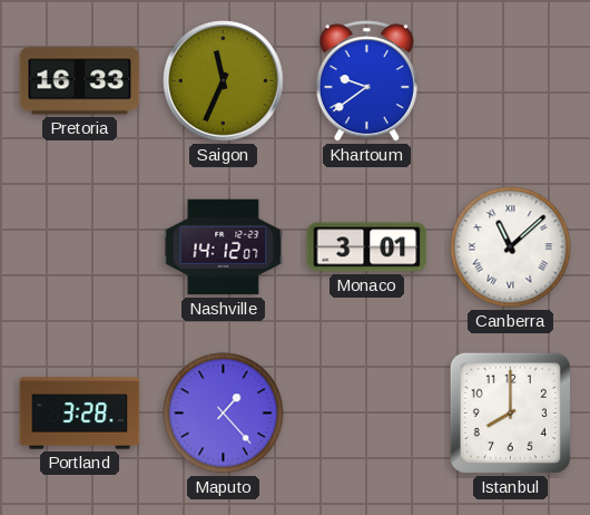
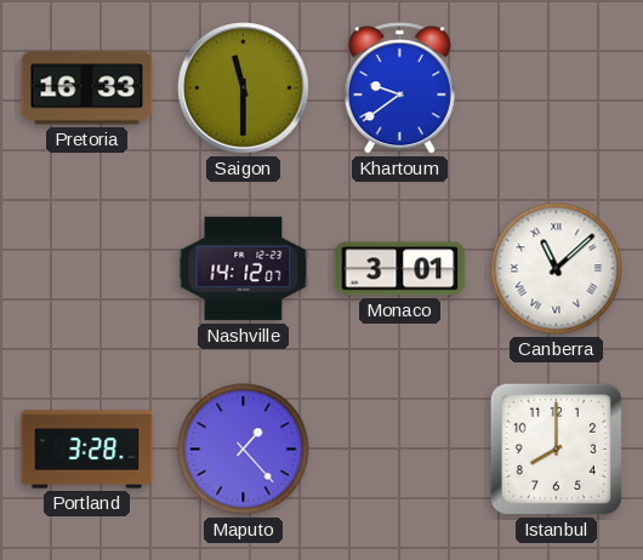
Saigon: 11:34 -> 11:30
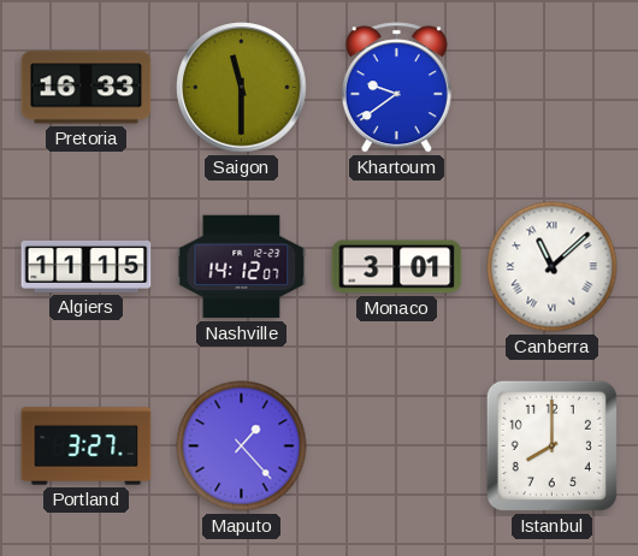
Algiers: none -> 11:15
Portland: 3:28 -> 3:27
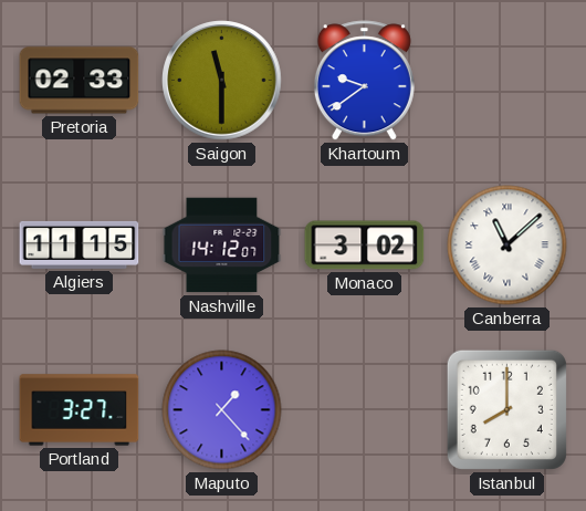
Pretoria: 16:33 -> 02:33
Monaco: 3:01 -> 3:02
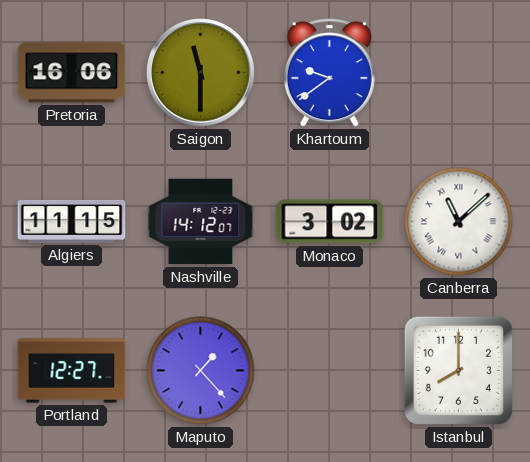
Pretoria: 02:33 -> 16:06
Portland: 3:27 -> 12:27
